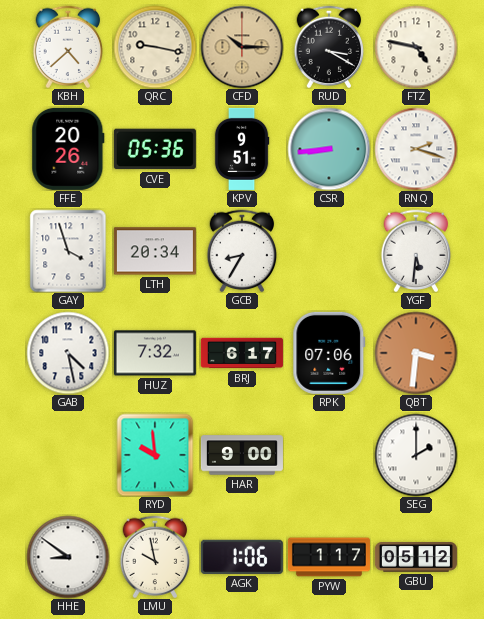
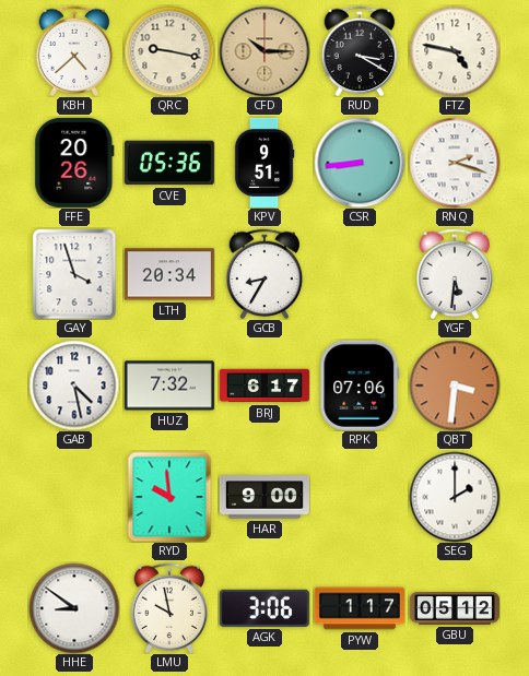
AGK: 1:06 -> 3:06
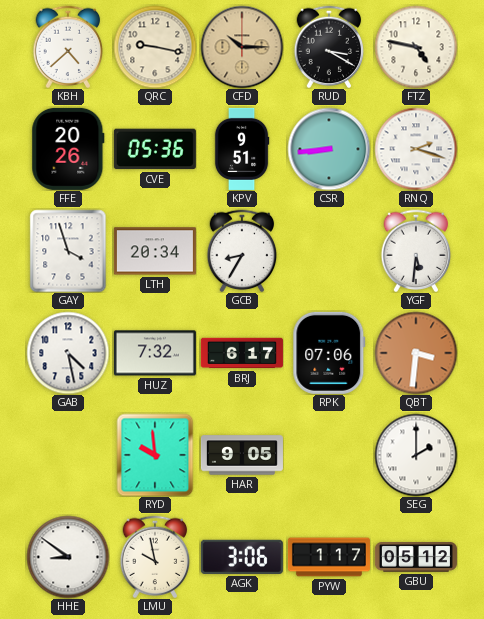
HAR: 9:00 -> 9:05
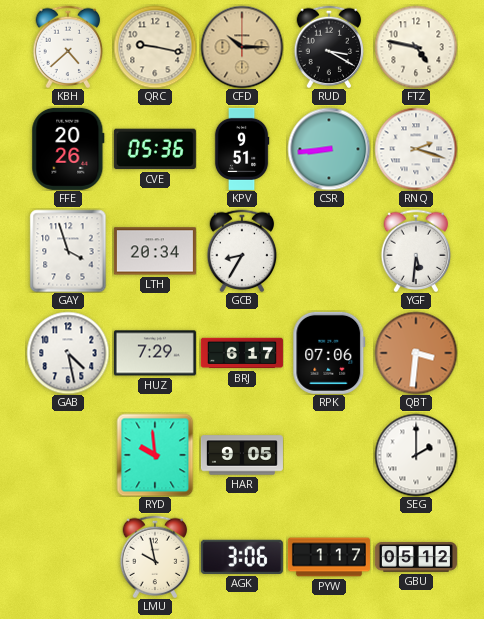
HUZ: 7:32 -> 7:29
HHE: 8:51 -> none
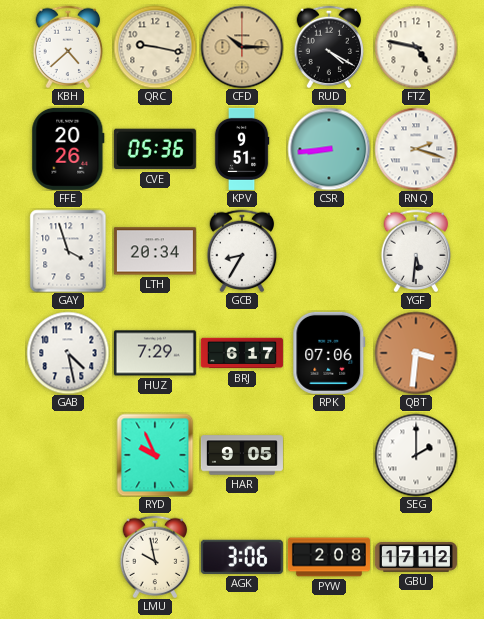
RUD: 3:20 -> 4:20
RYD: 9:59 -> 9:56
PYW: 1:17 -> 2:08
GBU: 05:12 -> 17:12
